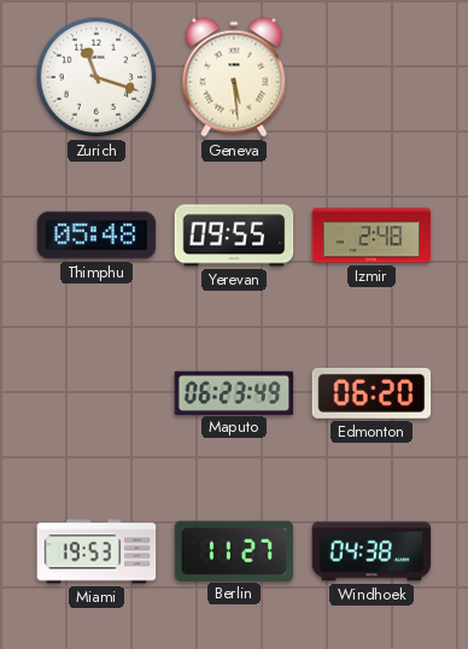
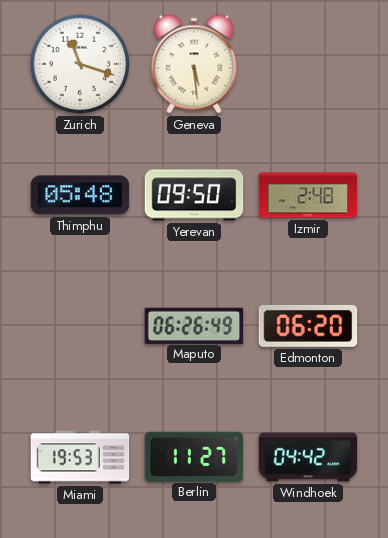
Yerevan: 09:55 -> 09:50
Maputo: 06:23 -> 06:26
Windhoek: 04:38 -> 04:42
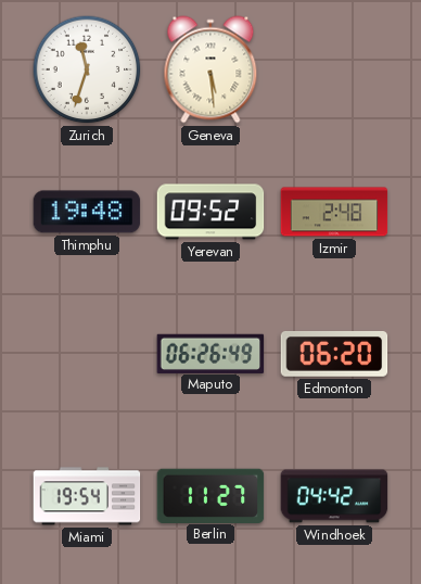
Zurich: 11:18 -> 11:33
Thimphu: 05:48 -> 19:48
Yerevan: 09:50 -> 09:52
Miami: 19:53 -> 19:54
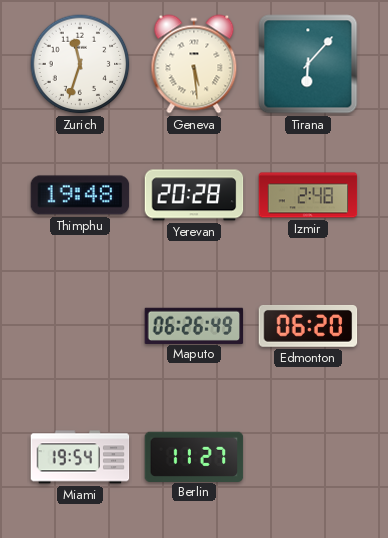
Tirana: none -> 6:07
Yerevan: 09:52 -> 20:28
Windhoek: 04:42 -> none
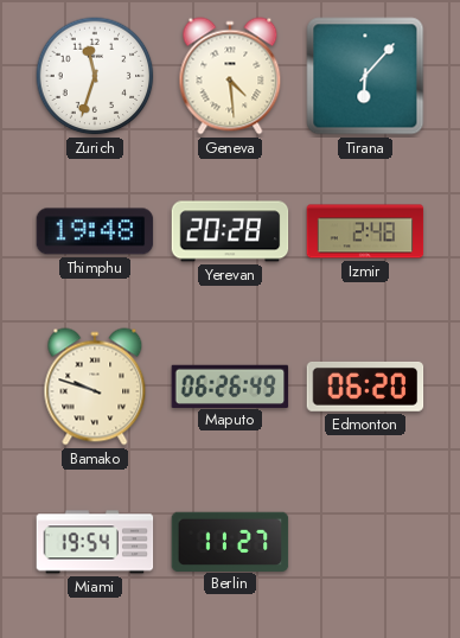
Geneva: 5:29 -> 4:29
Bamako: none -> 9:48
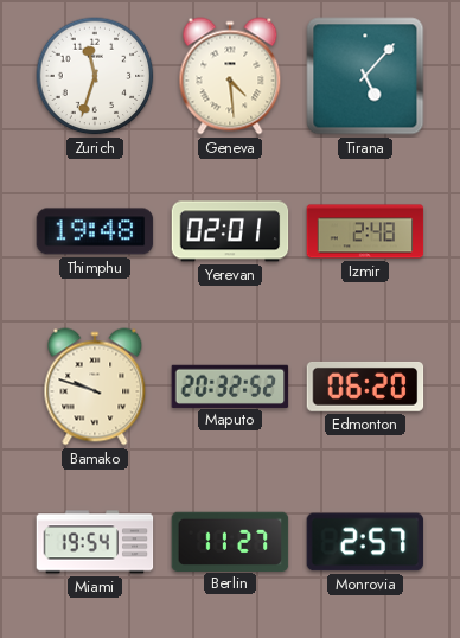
Tirana: 6:07 -> 5:07
Yerevan: 20:28 -> 02:01
Maputo: 06:26 -> 20:32
Monrovia: none -> 2:57
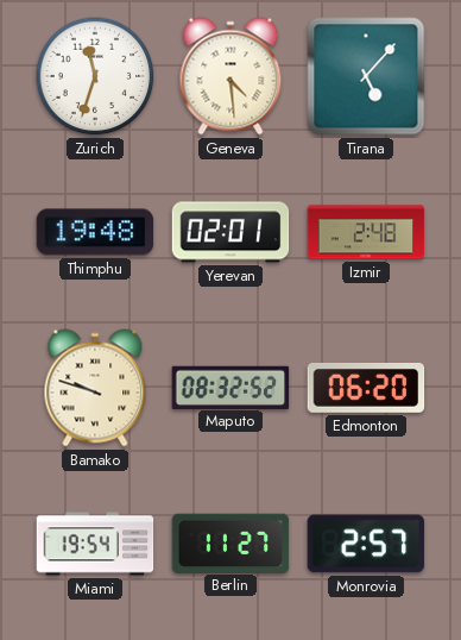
Maputo: 20:32 -> 08:32
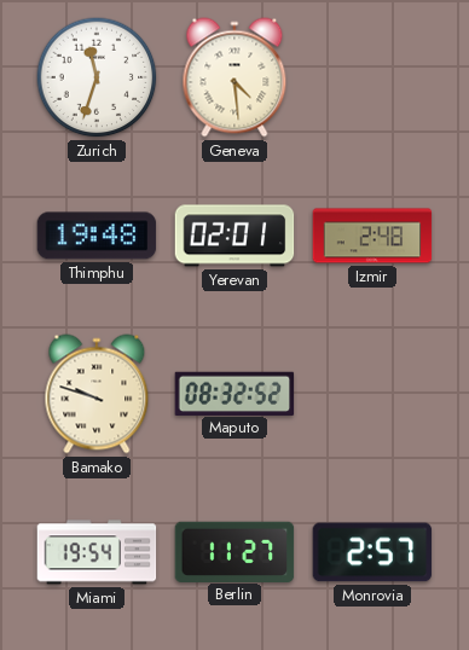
Tirana: 5:07 -> none
Edmonton: 06:20 -> none
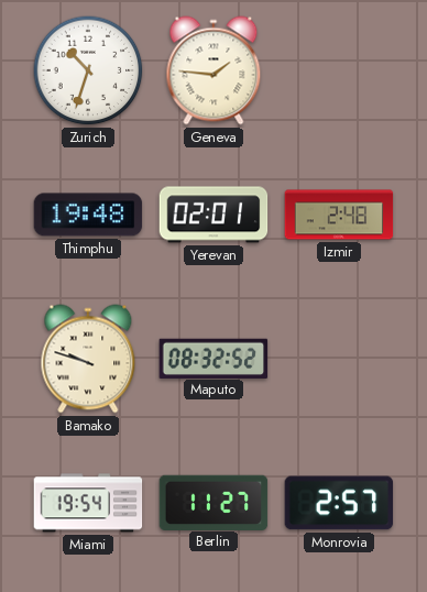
Zurich: 11:33 -> 10:33
Geneva: 4:29 -> 1:46
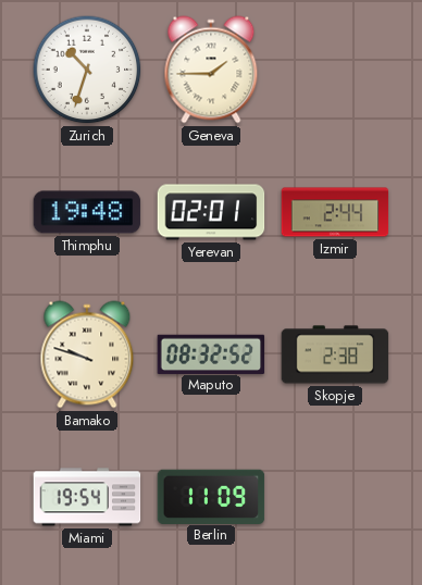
Geneva: 1:46 -> 1:45
Izmir: 2:48 -> 2:44
Skopje: none -> 2:38
Berlin: 11:27 -> 11:09
Monrovia: 2:57 -> none
